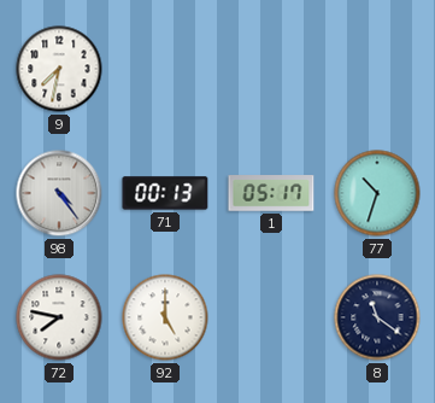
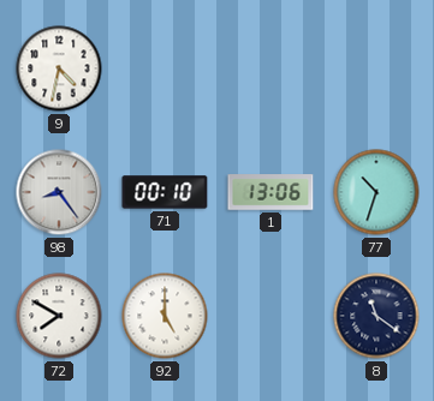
9: 7:32 -> 4:32
98: 4:24 -> 8:24
71: 00:13 -> 00:10
1: 05:17 -> 13:06
72: 7:47 -> 7:50
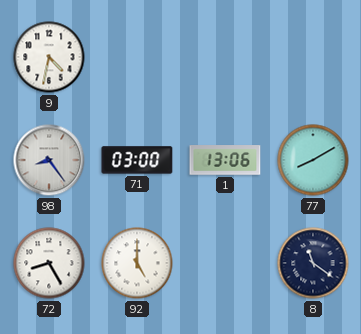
71: 00:10 -> 03:00
77: 10:33 -> 8:10
72: 7:50 -> 8:25
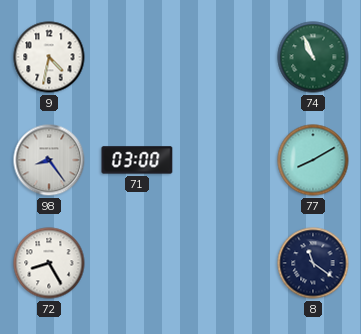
74: none -> 10:56
1: 13:06 -> none
92: 5:00 -> none
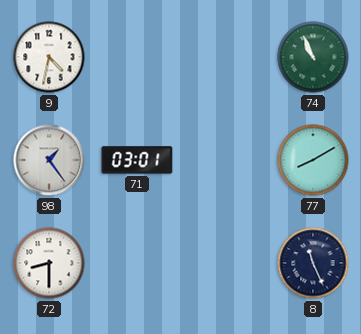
98: 8:24 -> 1:24
71: 03:00 -> 03:01
72: 8:25 -> 8:30
8: 11:21 -> 11:26
